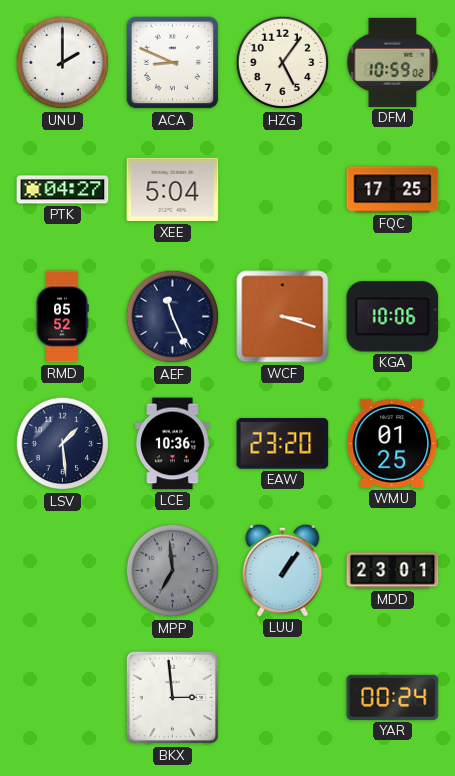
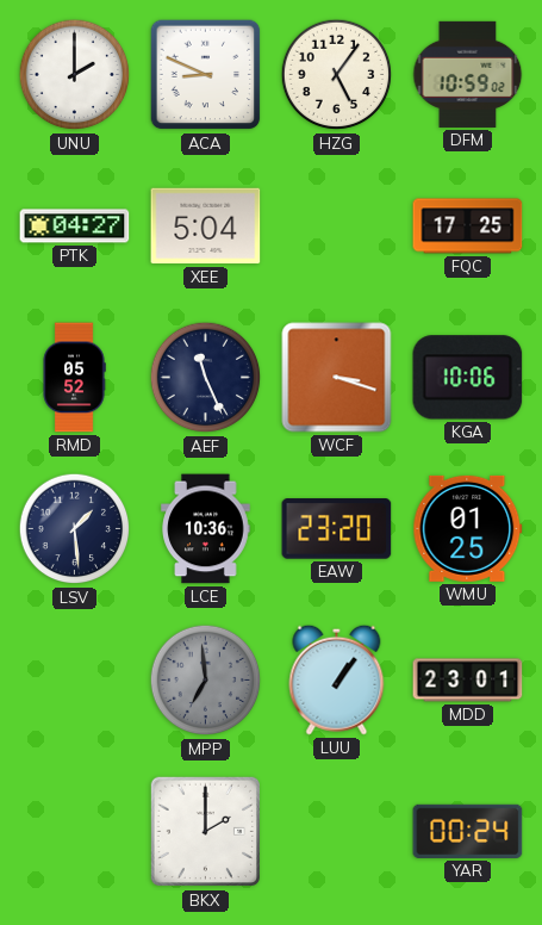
BKX: 2:59 -> 2:00
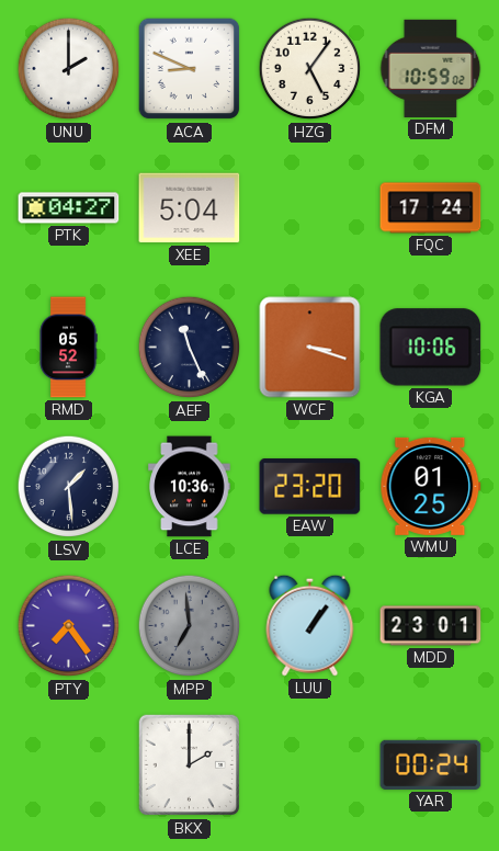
FQC: 17:25 -> 17:24
PTY: none -> 7:24
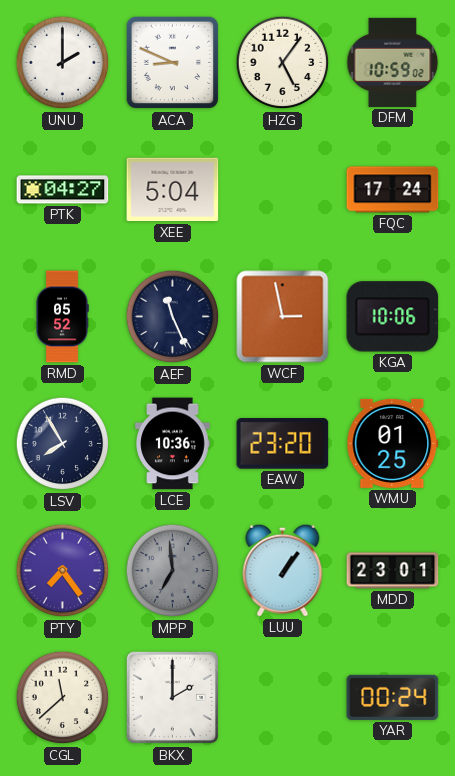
WCF: 3:18 -> 2:58
LSV: 1:29 -> 7:55
CGL: none -> 11:38
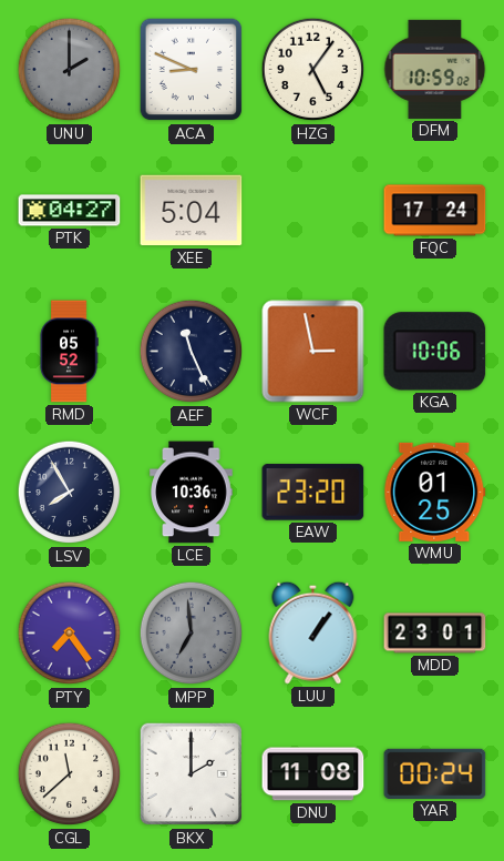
UNU dial: white -> grey
DNU: none -> 11:08
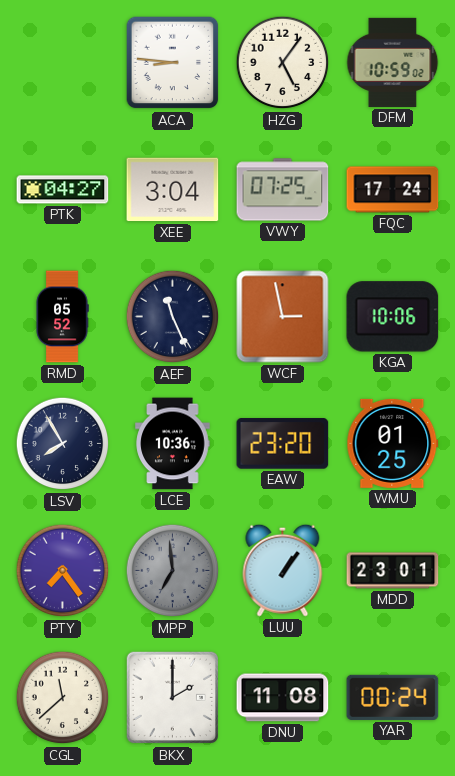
UNU: 2:00 -> none
ACA: 8:49 -> 8:46
XEE: 5:04 -> 3:04
VWY: none -> 07:25
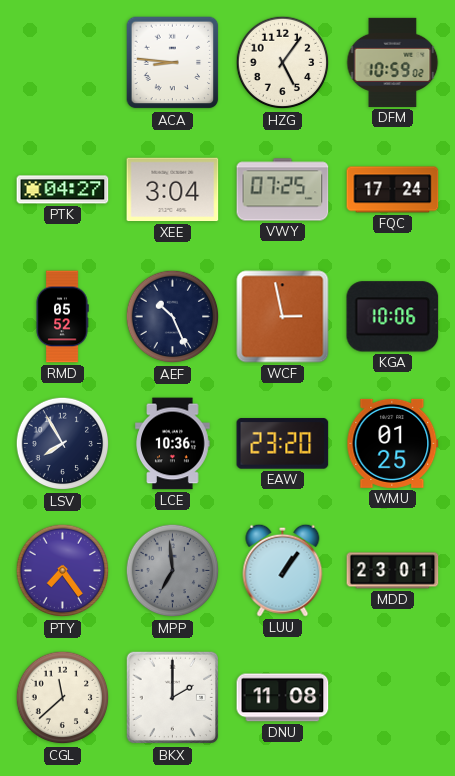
AEF: 11:26 -> 10:26
YAR: 00:24 -> none
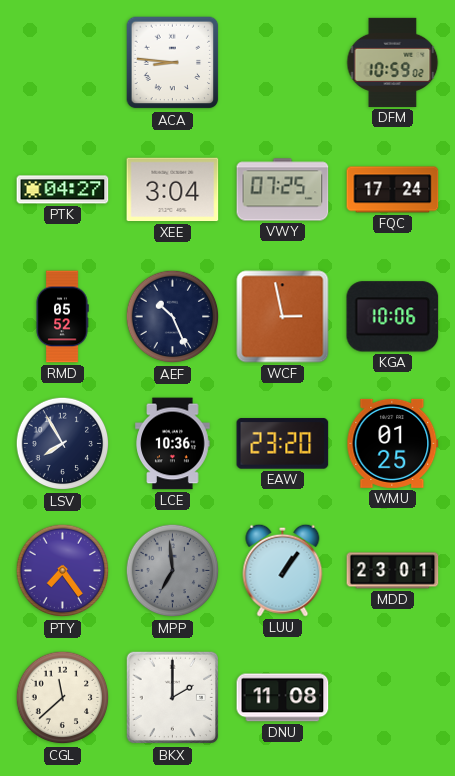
HZG: 5:06 -> none
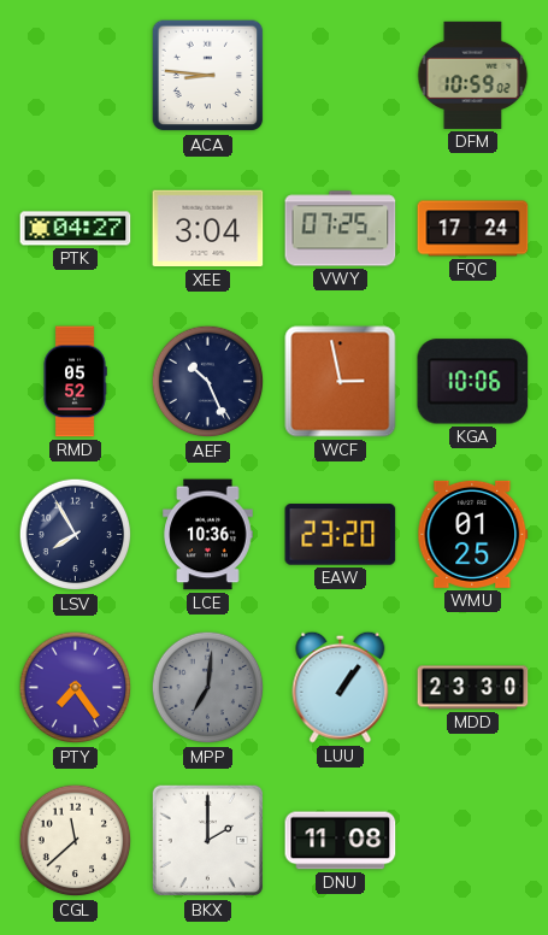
MPP: 6:59 -> 7:01
MDD: 23:01 -> 23:30
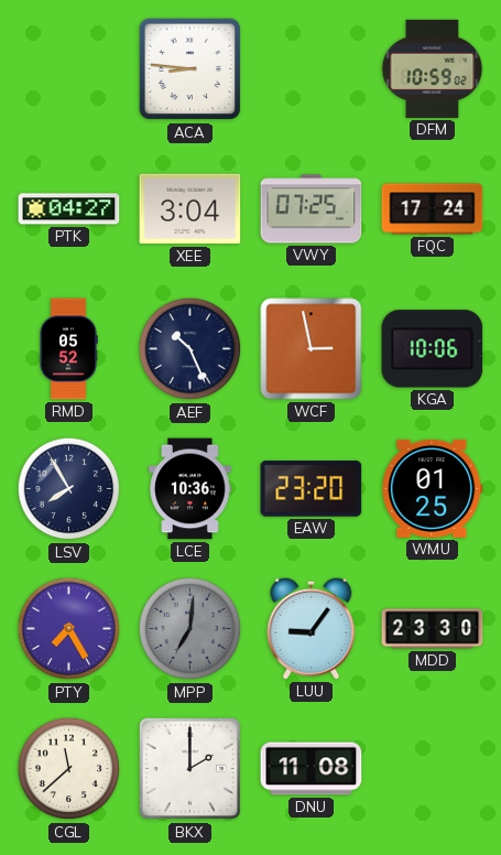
PTY: 7:24 -> 7:25
LUU: 1:06 -> 9:06
